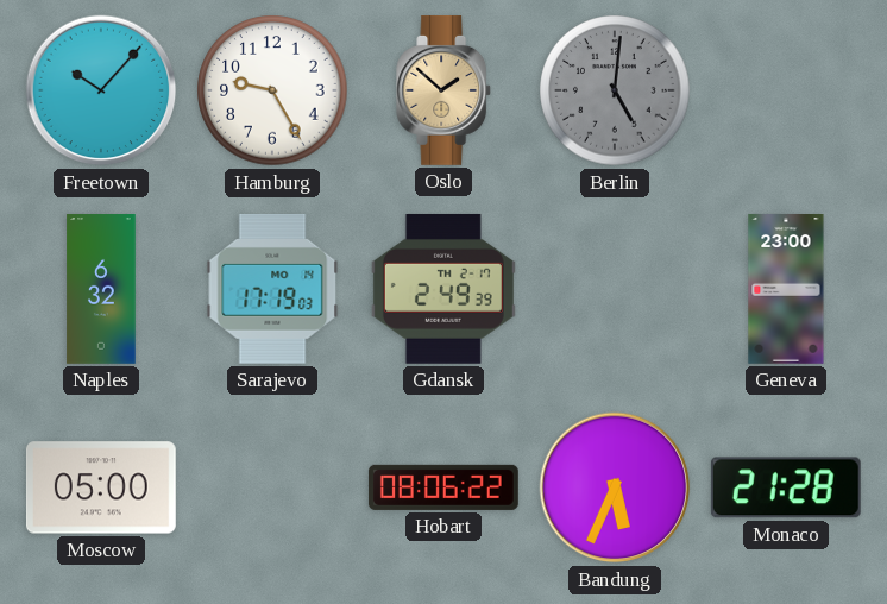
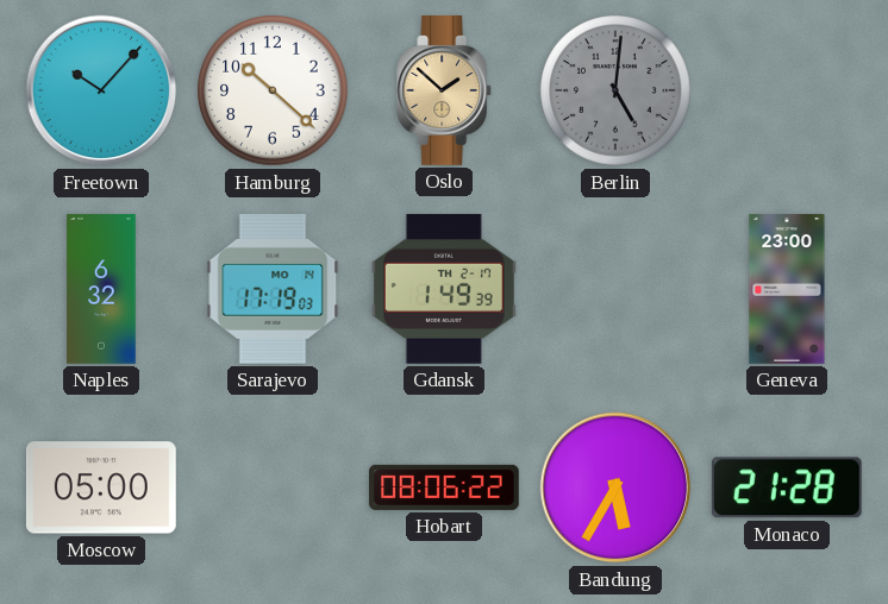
Hamburg: 9:25 -> 10:22
Gdansk: 2:49 -> 1:49
Bandung: 5:34 -> 5:35
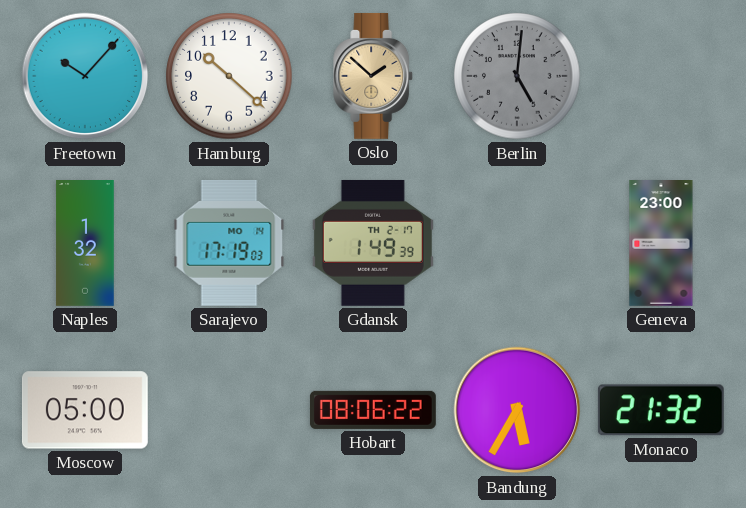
Naples: 6:32 -> 1:32
Monaco: 21:28 -> 21:32
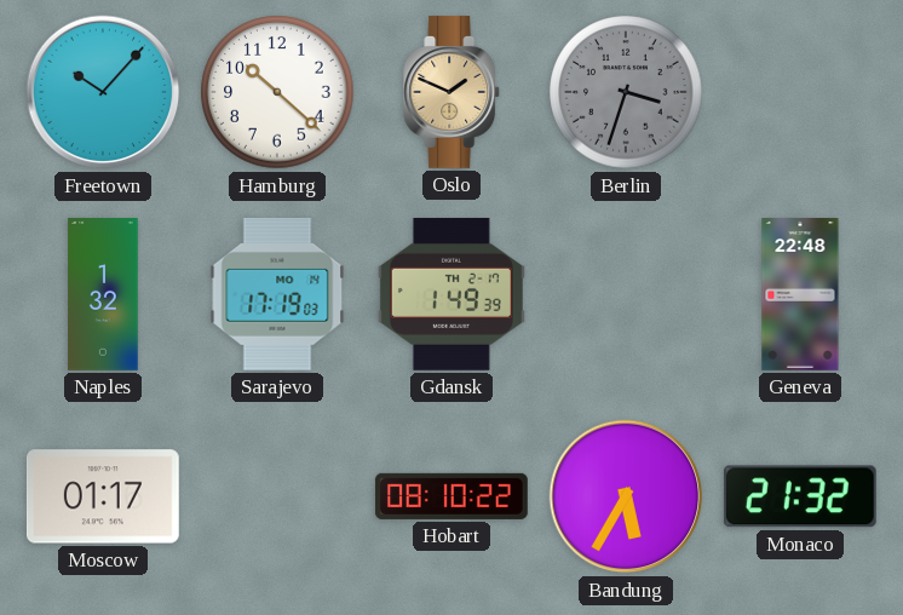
Oslo: 1:52 -> 1:49
Berlin: 5:01 -> 3:33
Geneva: 23:00 -> 22:48
Moscow: 05:00 -> 01:17
Hobart: 08:06 -> 08:10
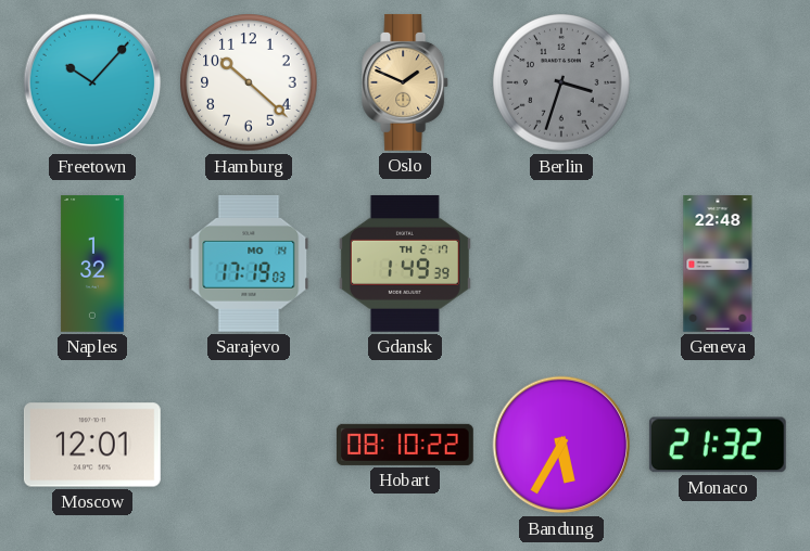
Moscow: 01:17 -> 12:01
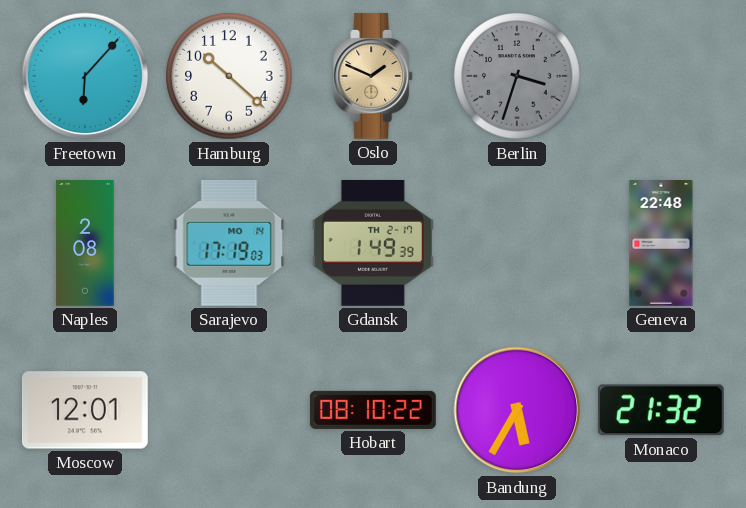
Freetown: 10:07 -> 6:07
Naples: 1:32 -> 2:08
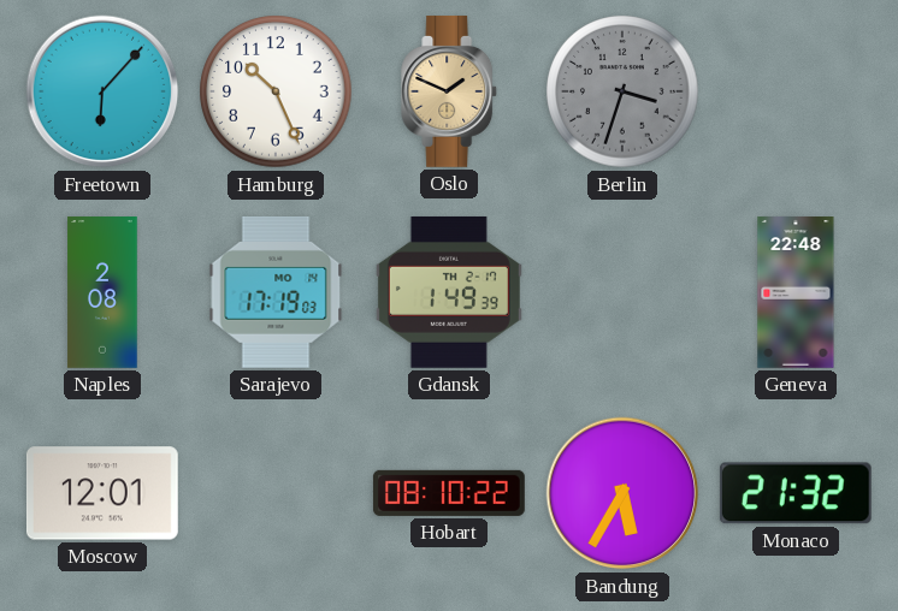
Hamburg: 10:22 -> 10:26
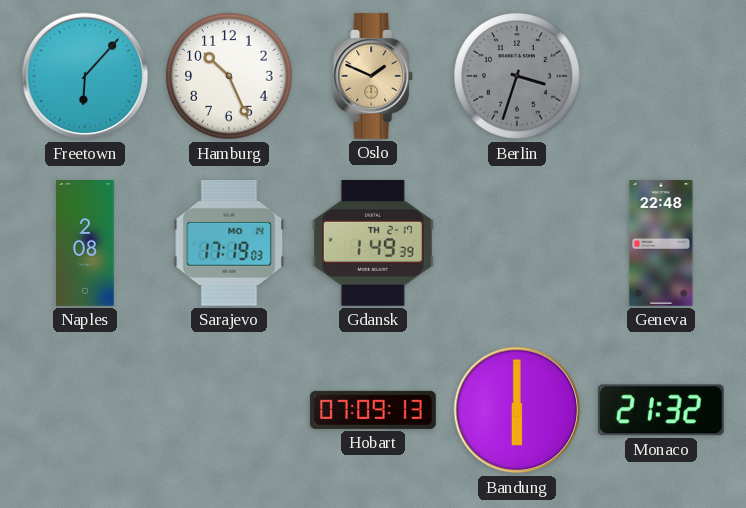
Moscow: 12:01 -> none
Hobart: 08:10 -> 07:09
Bandung: 5:35 -> 6:00
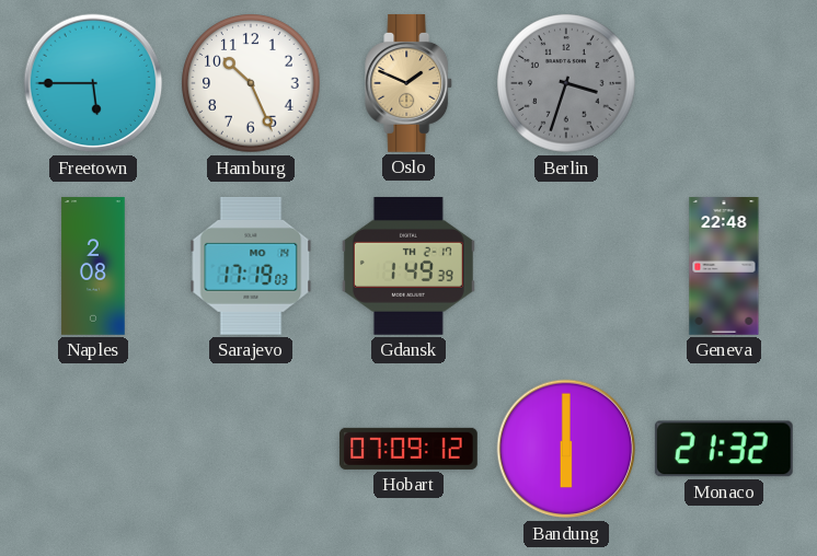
Freetown: 6:07 -> 5:45
Hobart: 07:09:13 -> 07:09:12
